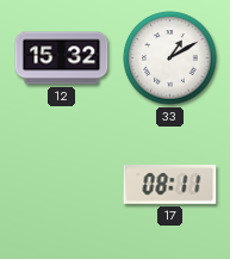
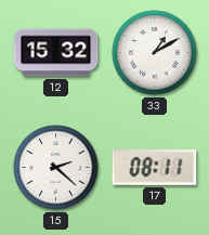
15: none -> 2:22
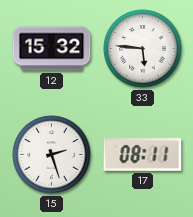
33: 1:10 -> 5:46
15: 2:22 -> 2:27
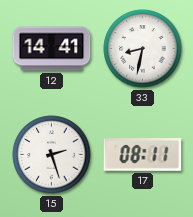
12: 15:32 -> 14:41
33: 5:46 -> 8:32
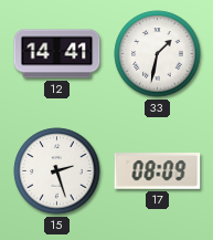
33: 8:32 -> 1:32
17: 08:11 -> 08:09
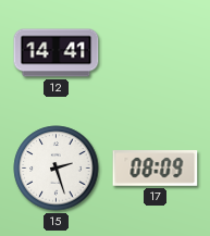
33: 1:32 -> none
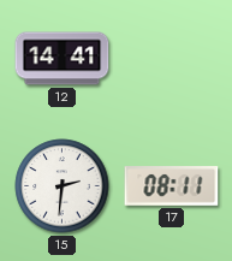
15: 2:27 -> 2:31
17: 08:09 -> 08:11
